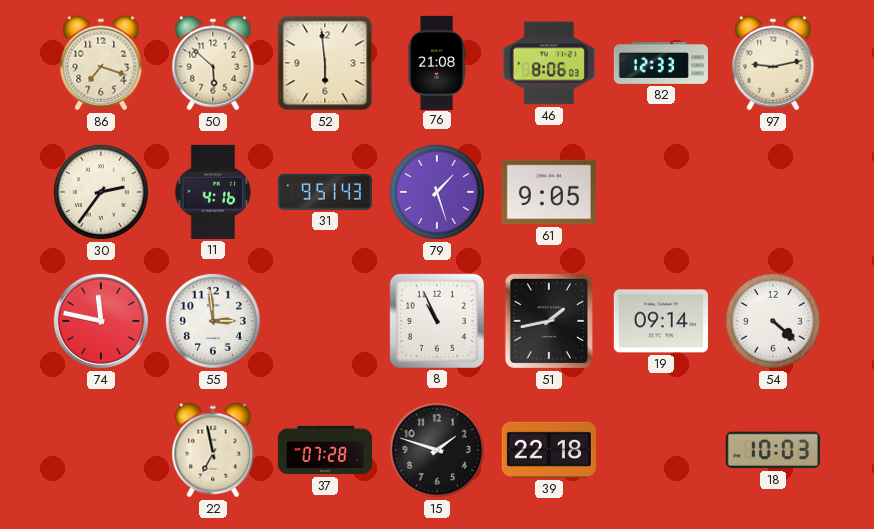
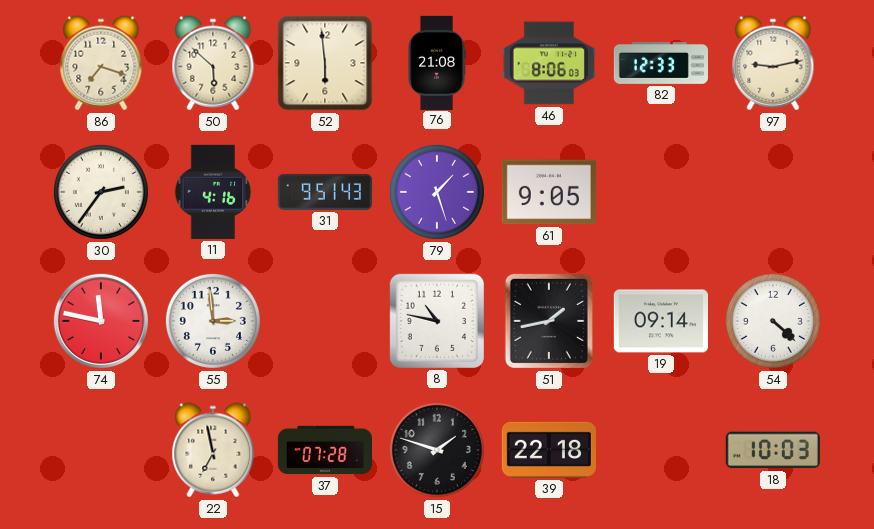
8: 10:56 -> 10:47
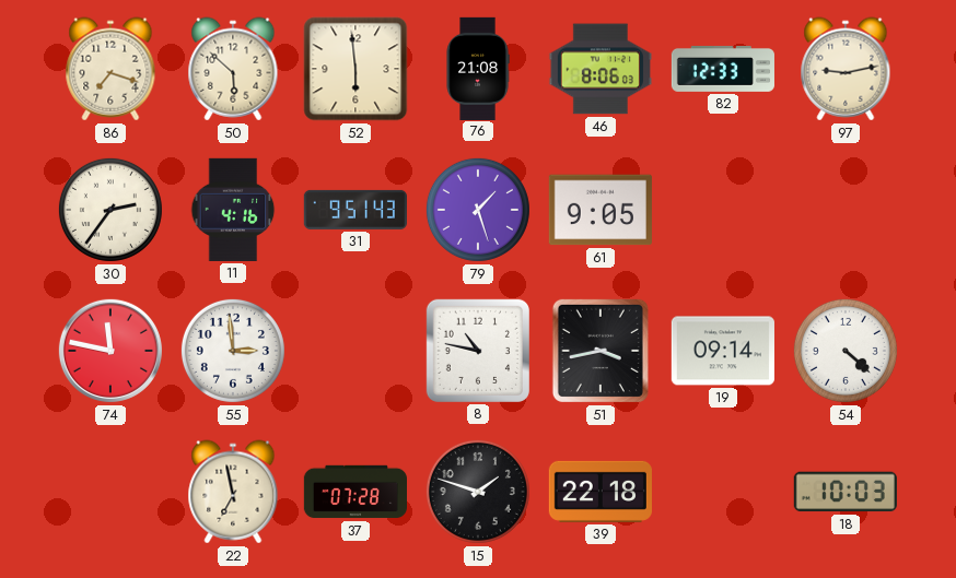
51: 1:43 -> 3:43
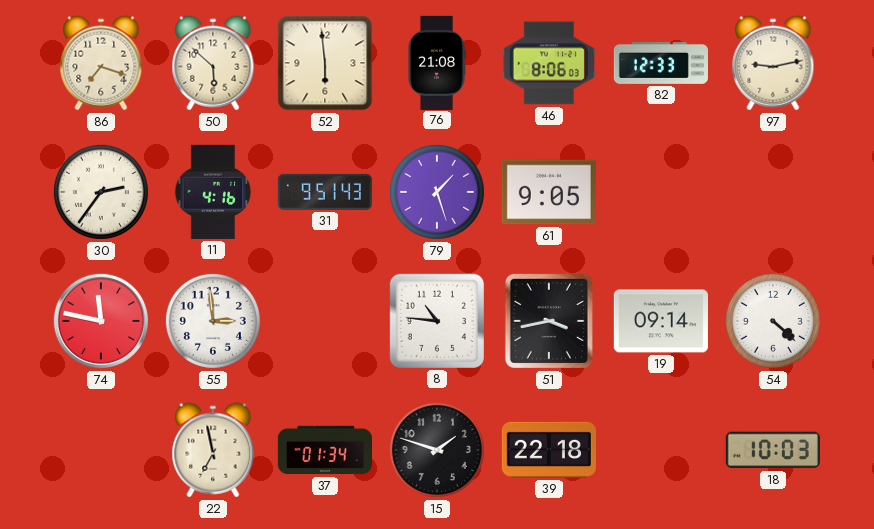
8: 10:47 -> 10:46
37: 07:28 -> 01:34
